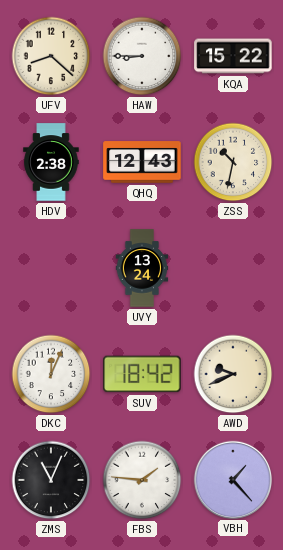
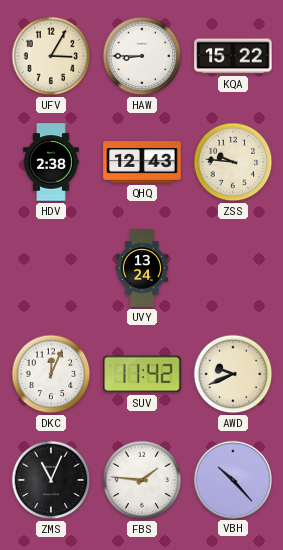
UFV: 8:22 -> 3:05
ZSS: 10:32 -> 9:46
SUV: 18:42 -> 11:42
VBH: 1:23 -> 10:23
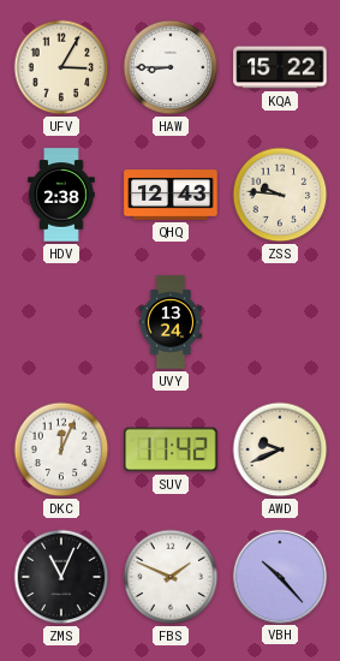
FBS: 1:46 -> 1:49
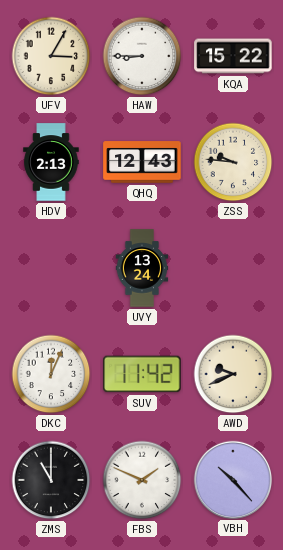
HDV: 2:38 -> 2:13
ZMS: 11:04 -> 11:00
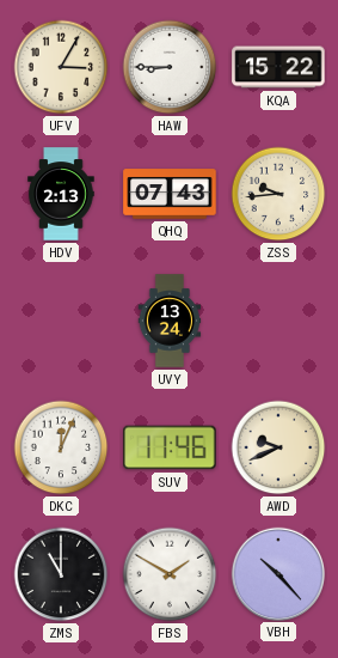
QHQ: 12:43 -> 07:43
ZSS: 9:46 -> 9:44
SUV: 11:42 -> 11:46
FBS: 1:49 -> 1:50
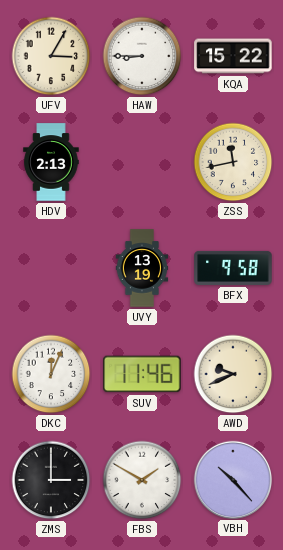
QHQ: 07:43 -> none
ZSS: 9:44 -> 11:43
UVY: 13:24 -> 13:19
BFX: none -> 9:58
ZMS: 11:00 -> 3:00
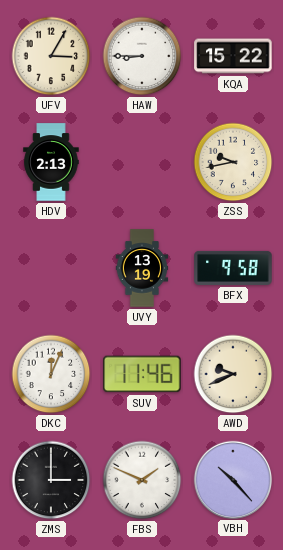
ZSS: 11:43 -> 9:43
FBS: 1:50 -> 1:49
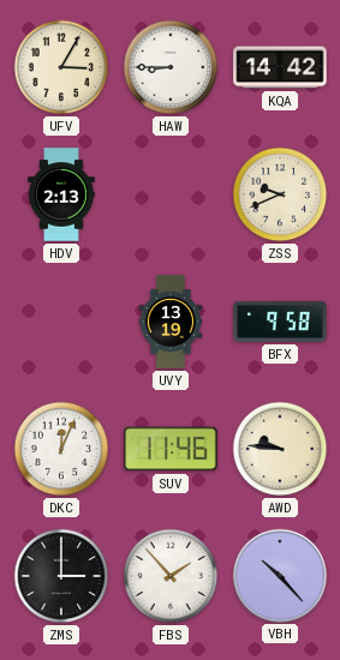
KQA: 15:22 -> 14:42
ZSS: 9:43 -> 9:41
AWD: 9:41 -> 9:46
FBS: 1:49 -> 1:53
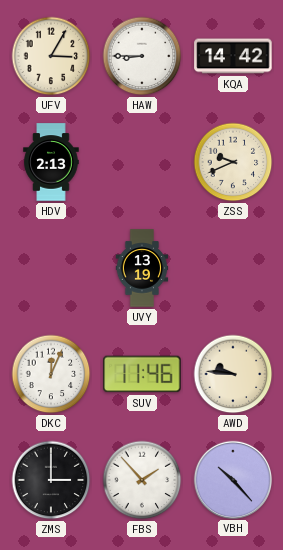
BFX: 9:58 -> none
